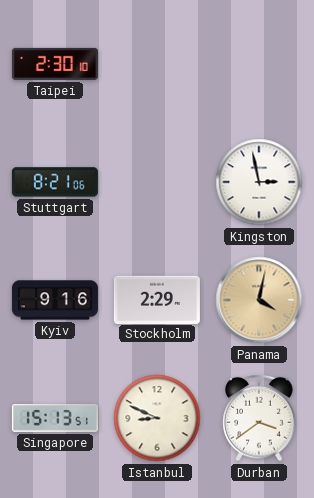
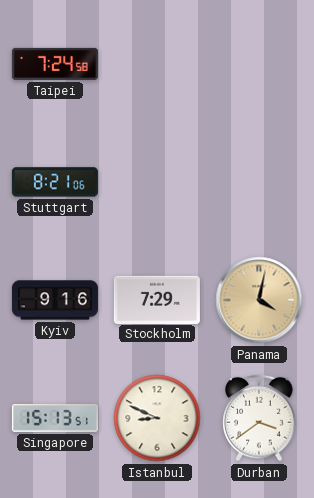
Taipei: 2:30 -> 7:24
Kingston: 2:58 -> none
Stockholm: 2:29 -> 7:29
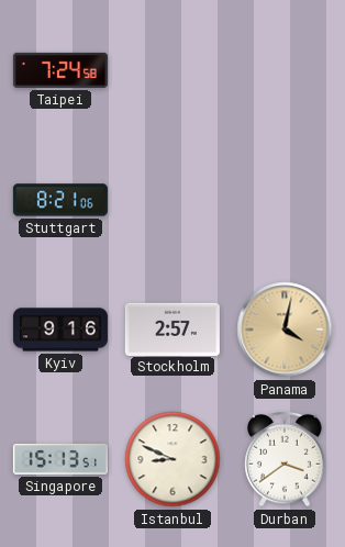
Stockholm: 7:29 -> 2:57
